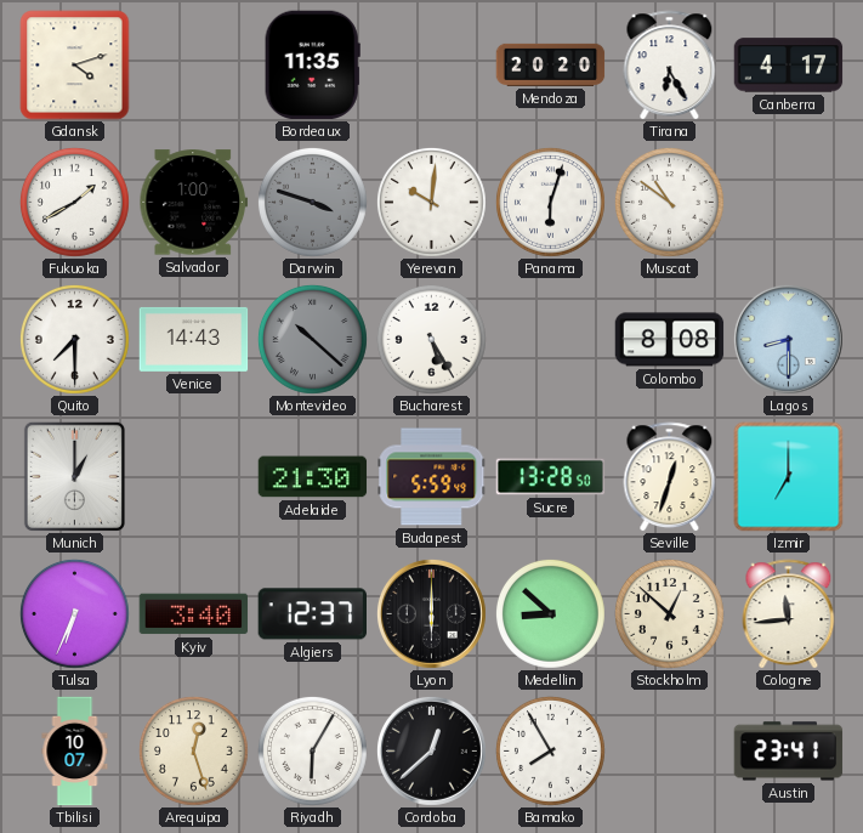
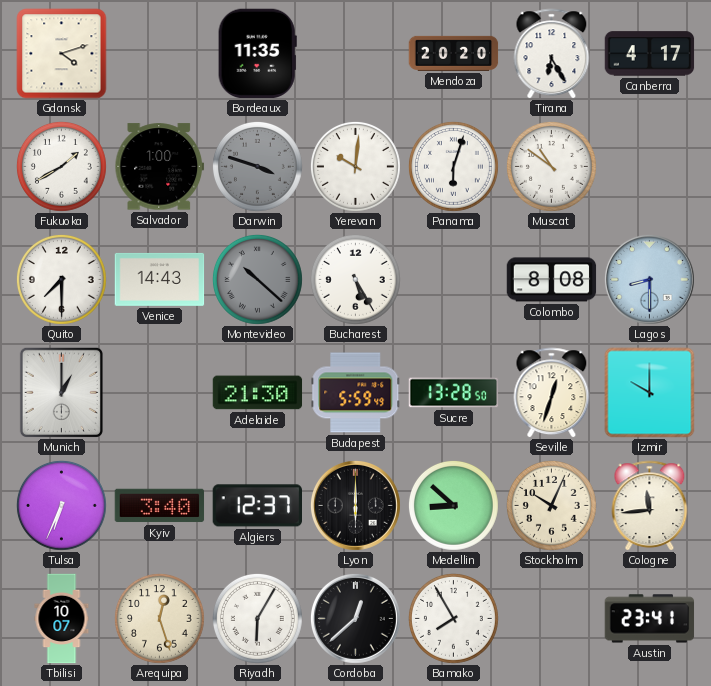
Izmir: 7:00 -> 10:00
Stockholm: 12:52 -> 10:04
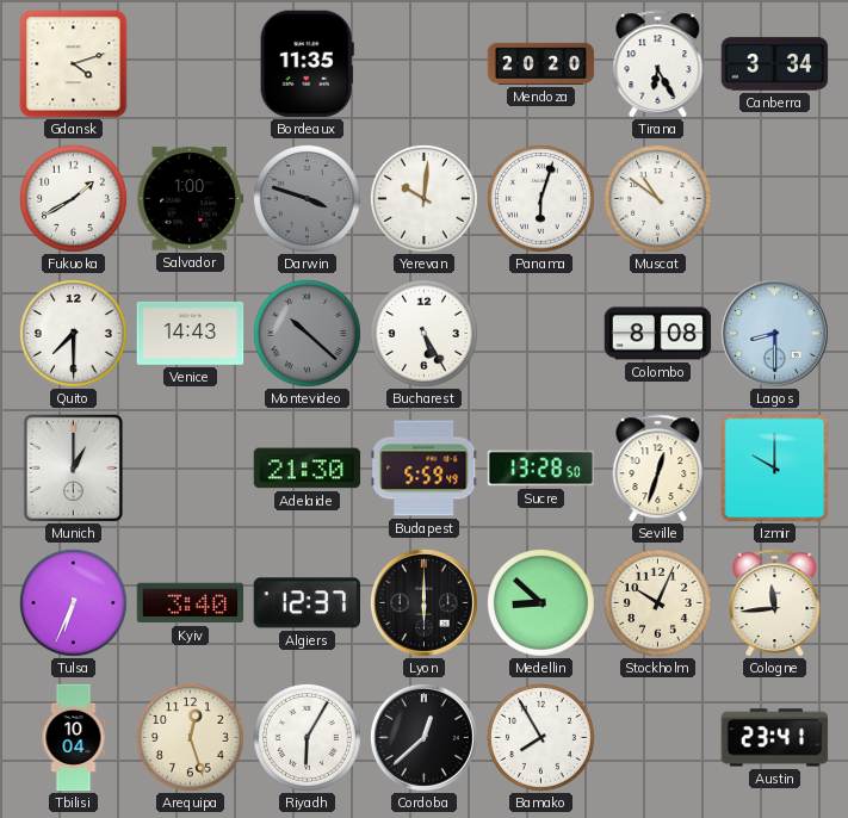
Canberra: 4:17 -> 3:34
Tbilisi: 10:07 -> 10:04
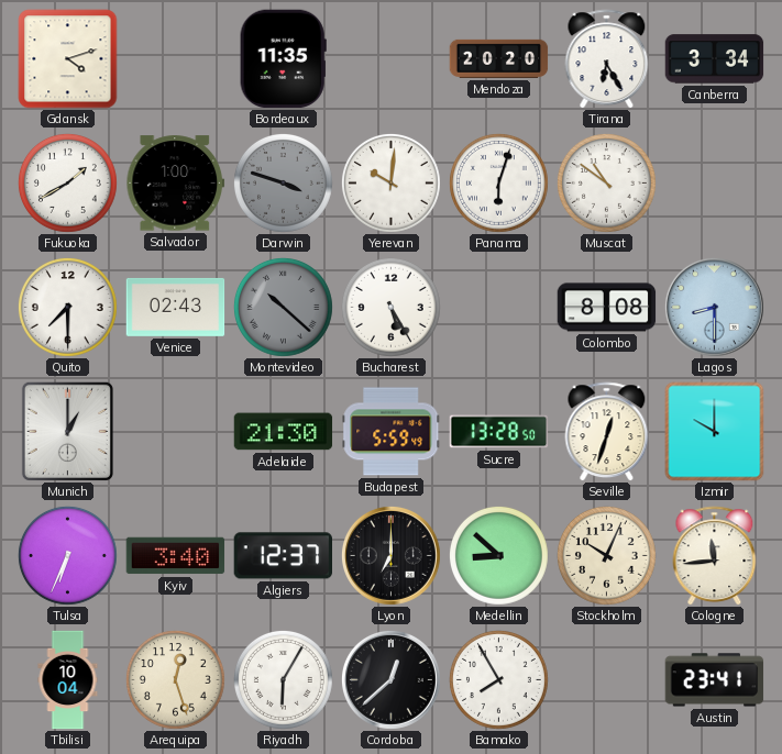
Venice: 14:43 -> 02:43
Lyon: 6:00 -> 7:00
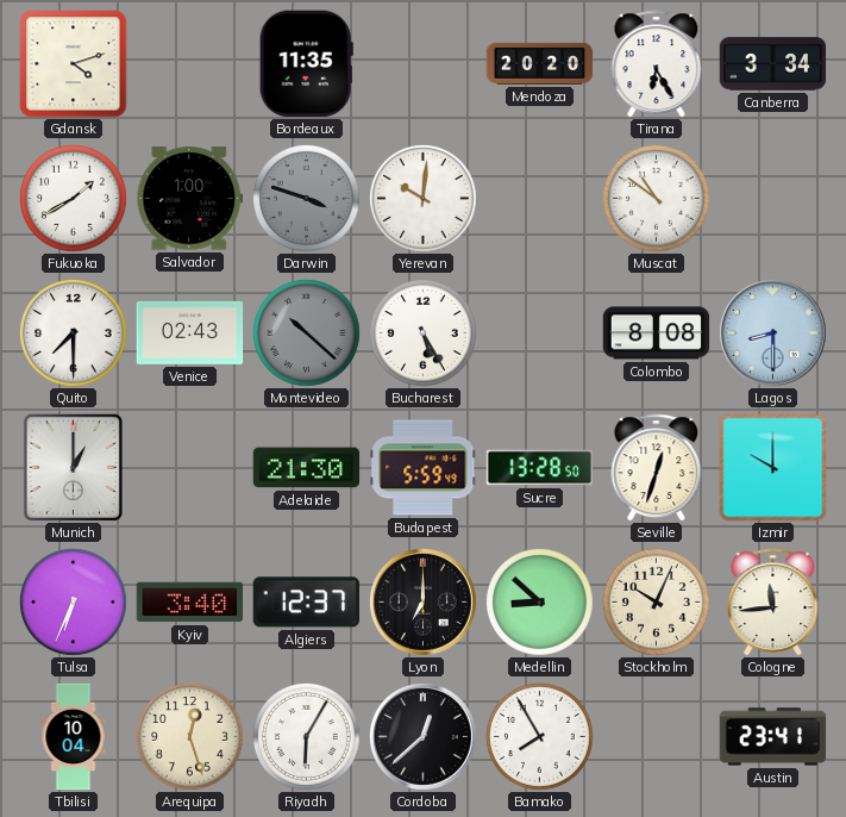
Panama: 6:03 -> none
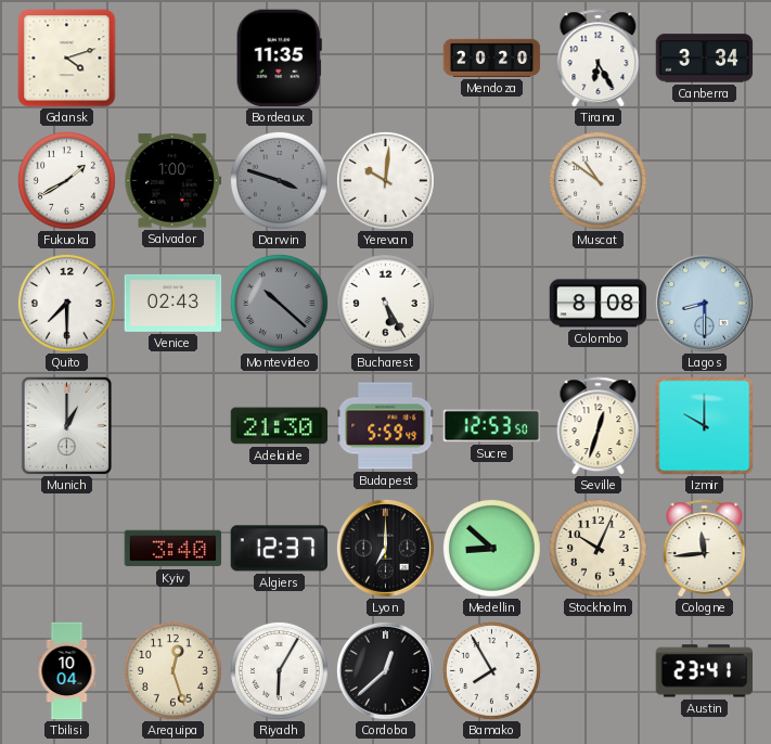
Sucre: 13:28 -> 12:53
Tulsa: 6:34 -> none
